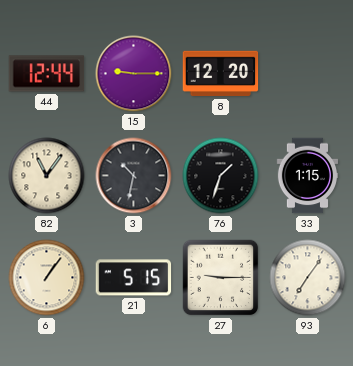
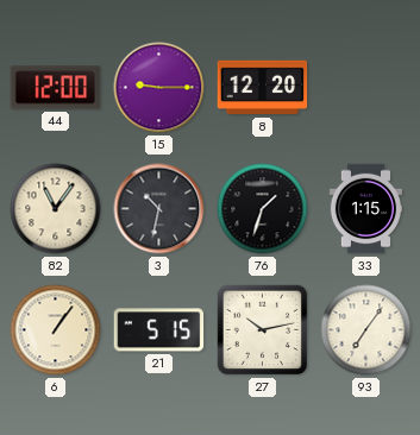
44: 12:44 -> 12:00
27: 9:15 -> 10:13
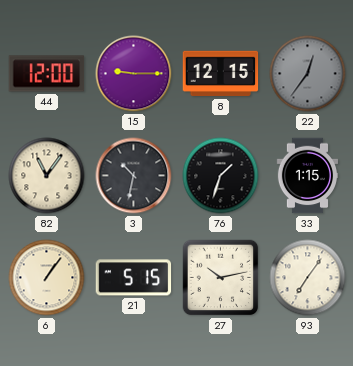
8: 12:20 -> 12:15
22: none -> 12:36
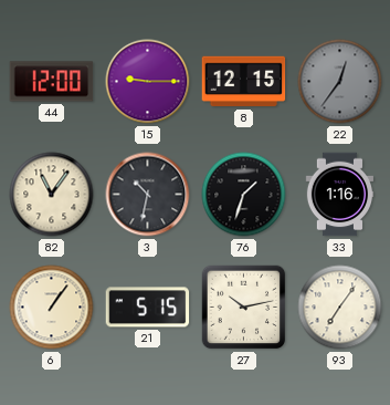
33: 1:15 -> 1:16
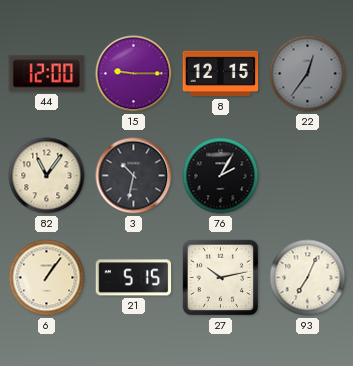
76: 1:33 -> 2:05
33: 1:16 -> none
93: 7:06 -> 7:04
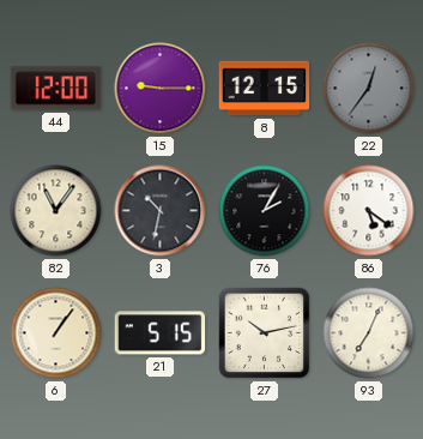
86: none -> 5:21
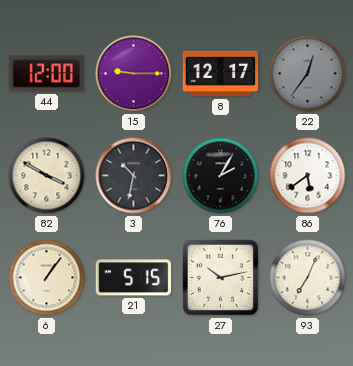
8: 12:15 -> 12:17
82: 11:06 -> 3:50
86: 5:21 -> 5:39
